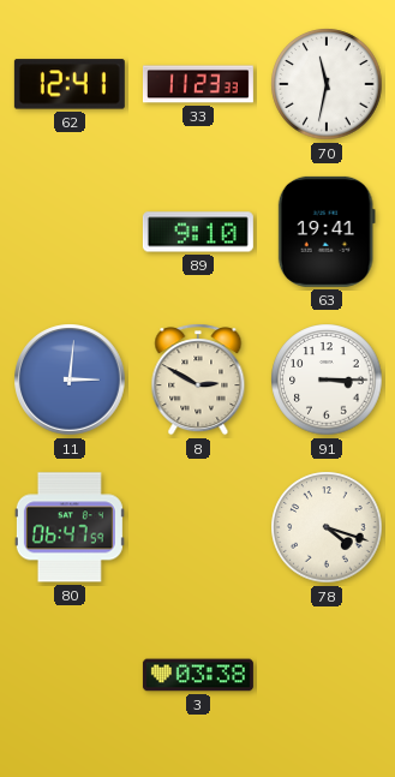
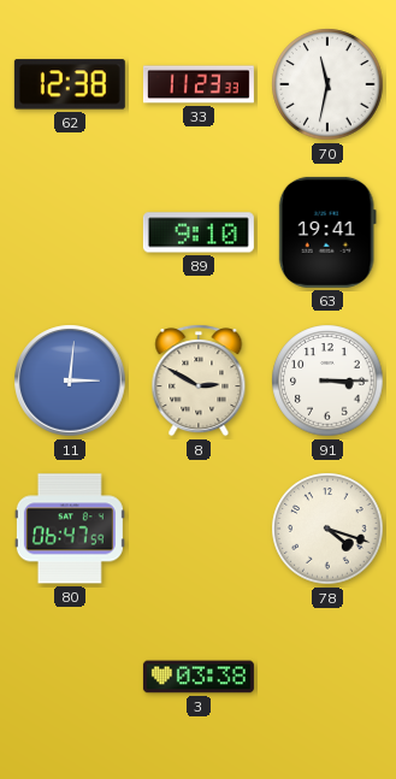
62: 12:41 -> 12:38
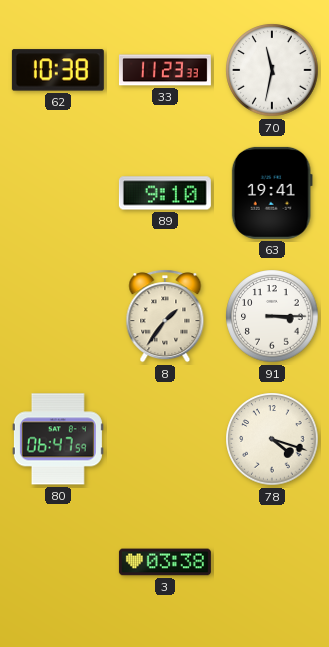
62: 12:38 -> 10:38
11: 3:01 -> none
8: 2:50 -> 1:36
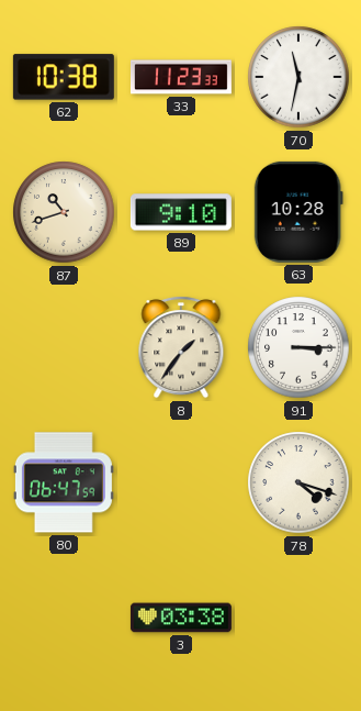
87: none -> 10:42
63: 19:41 -> 10:28
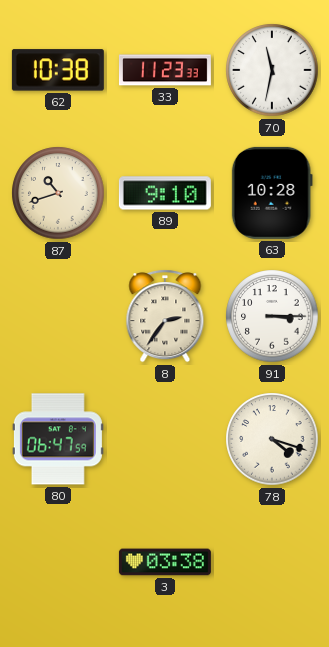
8: 1:36 -> 2:36
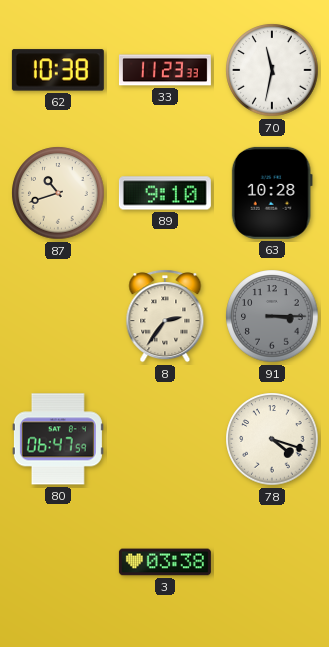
91 dial: white -> grey
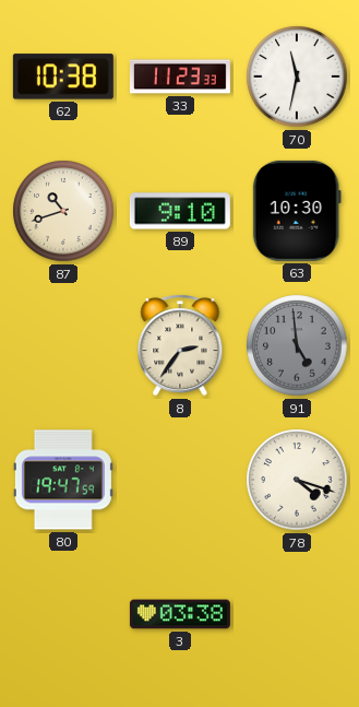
63: 10:28 -> 10:30
91: 3:15 -> 4:59
80: 06:47 -> 19:47
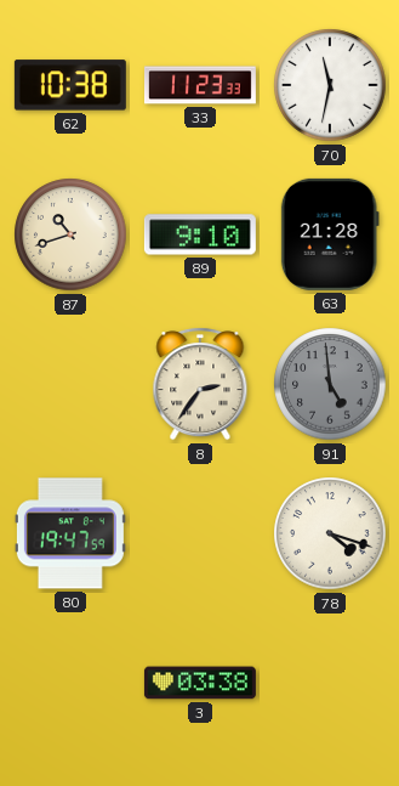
63: 10:30 -> 21:28
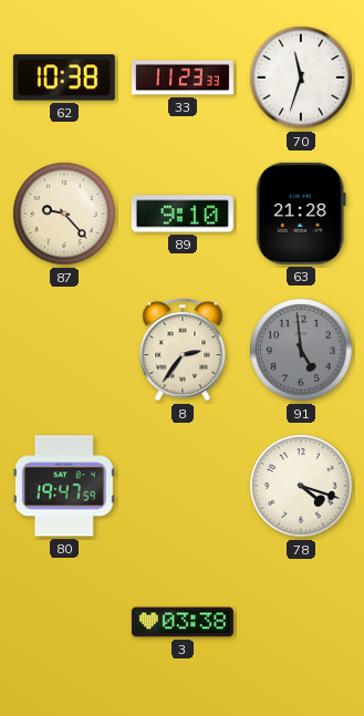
70: 11:32 -> 11:33
87: 10:42 -> 9:23
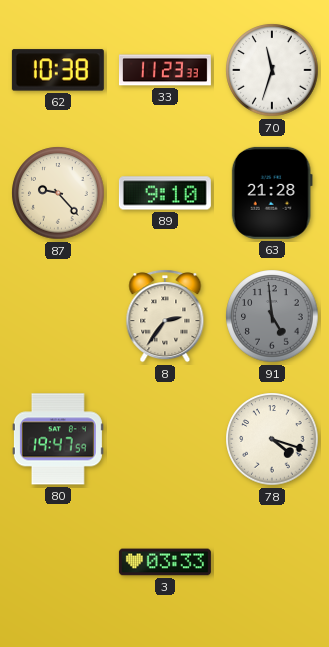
3: 03:38 -> 03:33
